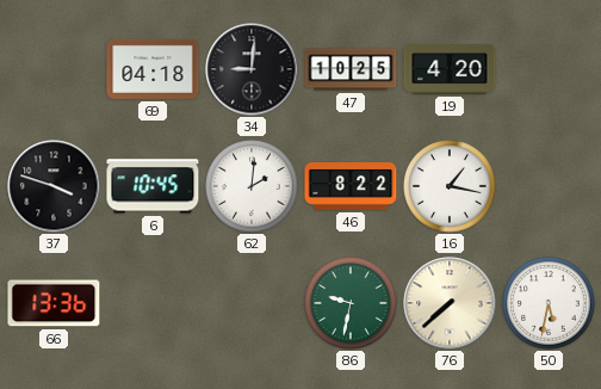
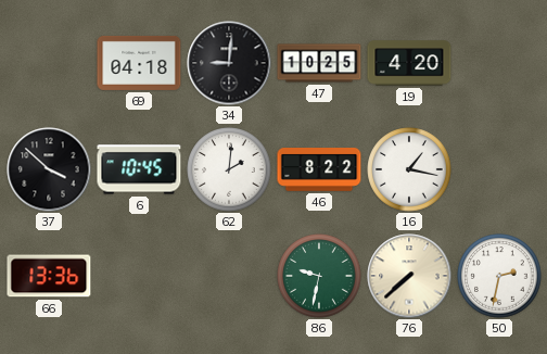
37: 3:48 -> 3:52
50: 5:32 -> 2:32
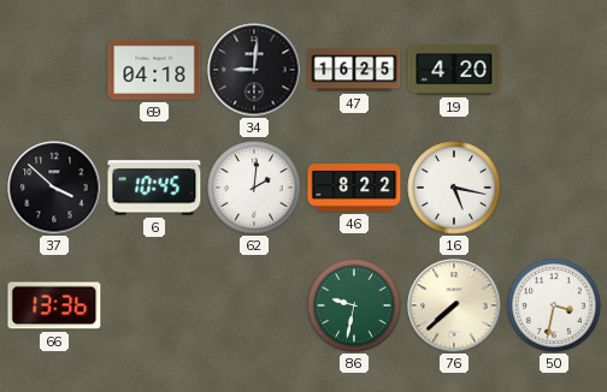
47: 10:25 -> 16:25
16: 1:17 -> 5:17
50: 2:32 -> 3:32
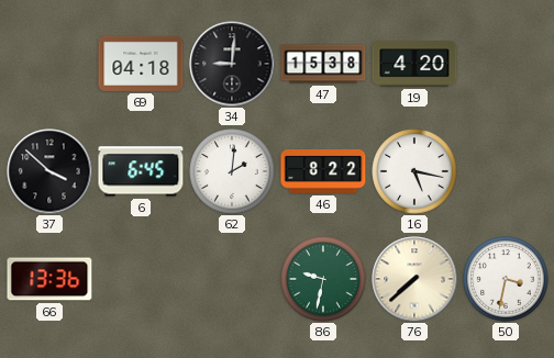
47: 16:25 -> 15:38
6: 10:45 -> 6:45
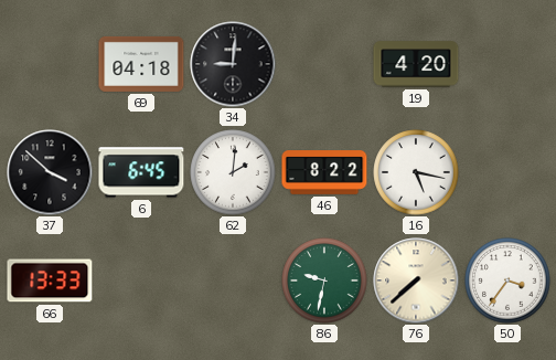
47: 15:38 -> none
66: 13:36 -> 13:33
50: 3:32 -> 3:36
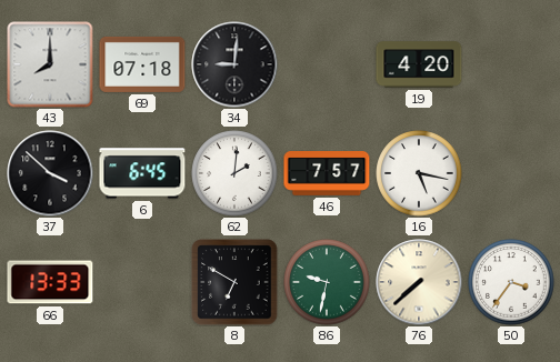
43: none -> 8:00
69: 04:18 -> 07:18
46: 8:22 -> 7:57
8: none -> 6:50
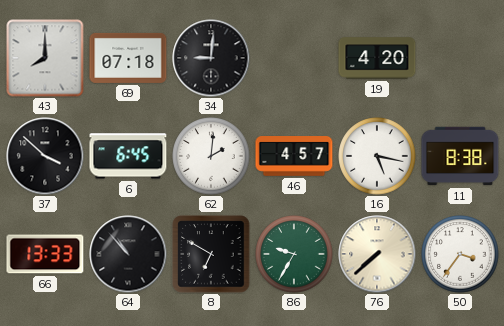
46: 7:57 -> 4:57
11: none -> 8:38
64: none -> 10:53
86: 9:32 -> 9:35
